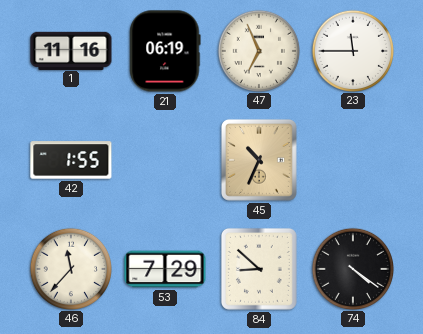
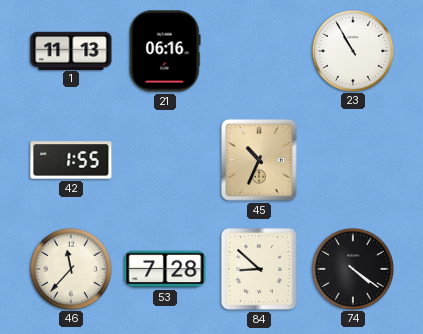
1: 11:16 -> 11:13
21: 06:19 -> 06:16
47: 6:56 -> none
23: 11:45 -> 10:55
53: 7:29 -> 7:28
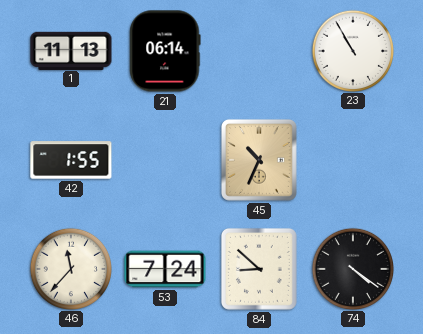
21: 06:16 -> 06:14
53: 7:28 -> 7:24
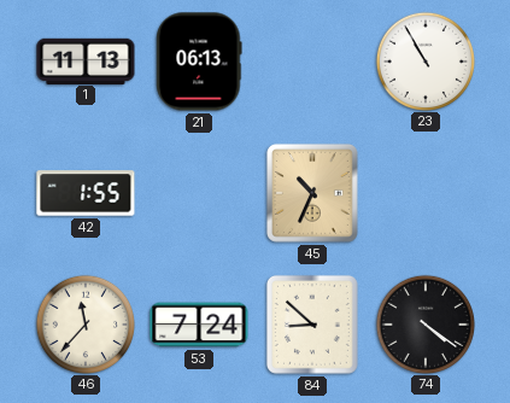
21: 06:14 -> 06:13
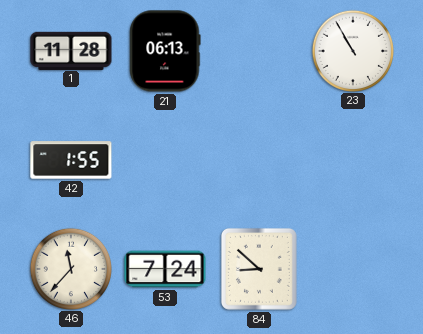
1: 11:13 -> 11:28
45: 10:34 -> none
74: 4:21 -> none
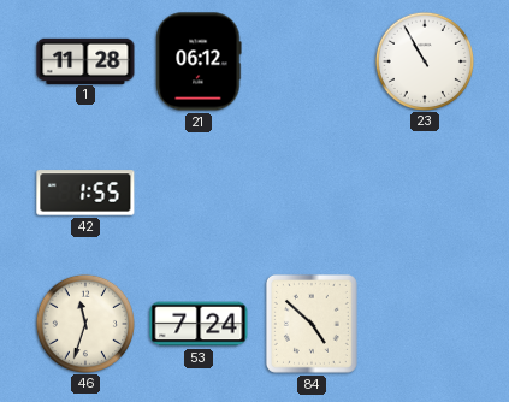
21: 06:13 -> 06:12
46: 11:37 -> 11:33
84: 8:52 -> 4:52
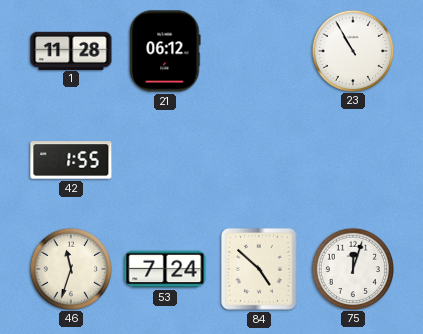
75: none -> 12:03
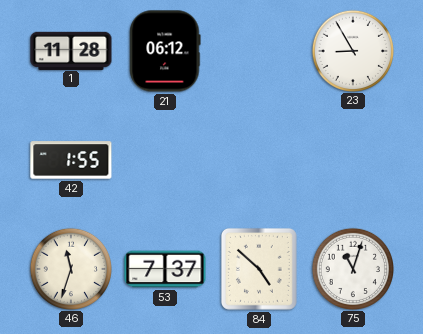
23: 10:55 -> 8:55
53: 7:24 -> 7:37
75: 12:03 -> 11:03
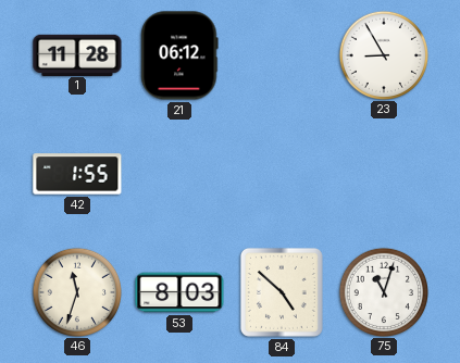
53: 7:37 -> 8:03
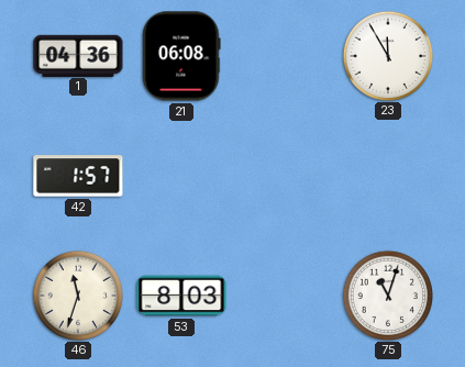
1: 11:28 -> 04:36
21: 06:12 -> 06:08
23: 8:55 -> 11:55
42: 1:55 -> 1:57
84: 4:52 -> none
